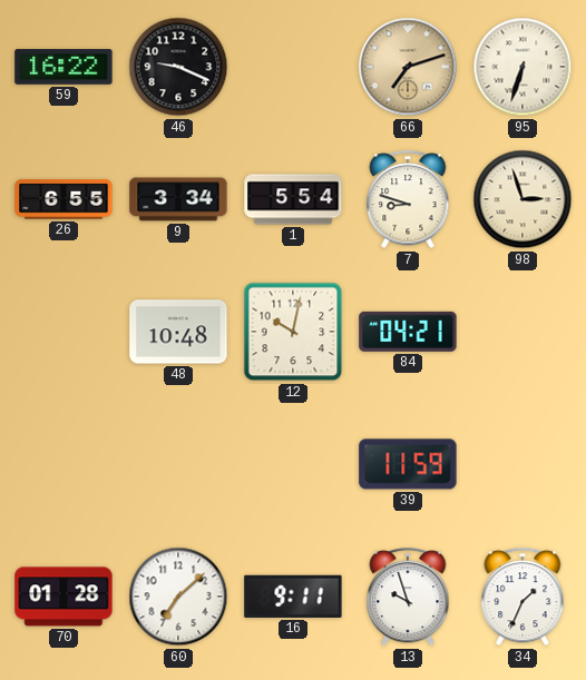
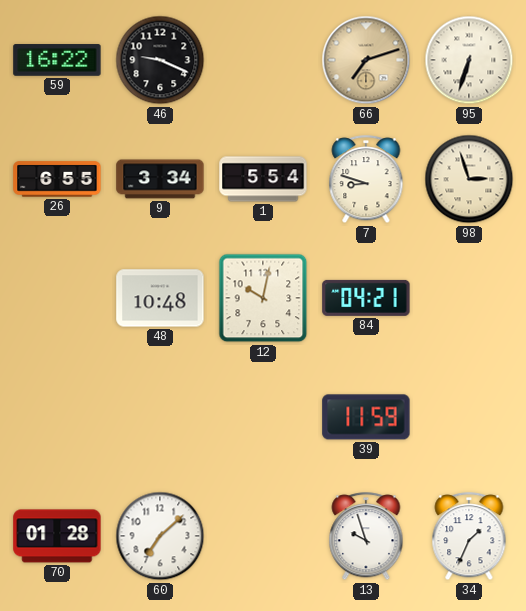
16: 9:11 -> none
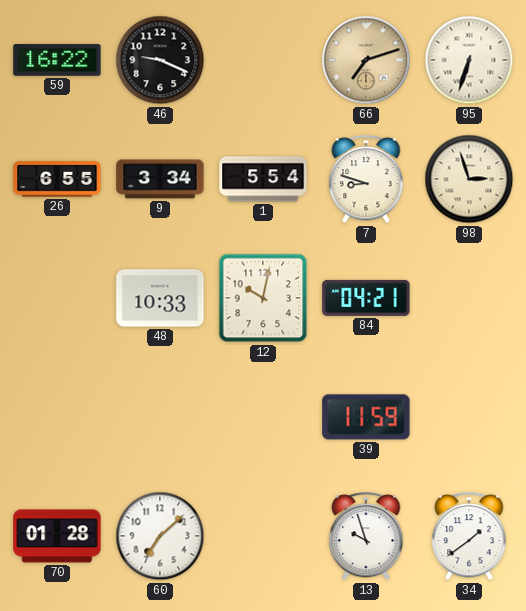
48: 10:48 -> 10:33
34: 1:34 -> 1:39
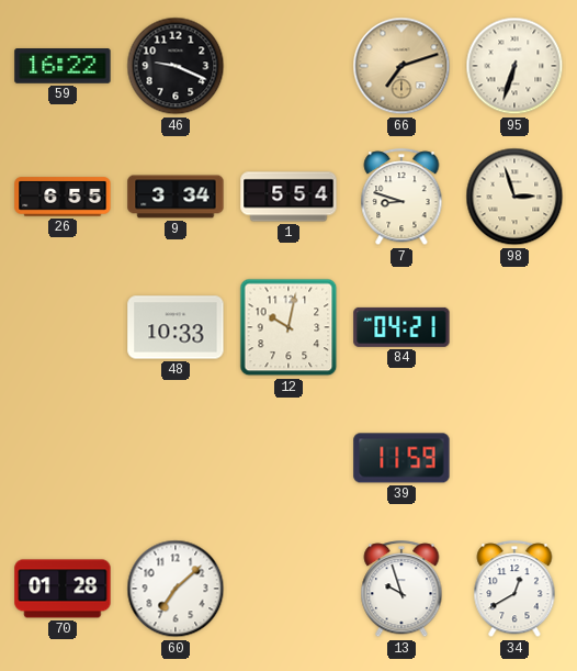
34: 1:39 -> 12:40
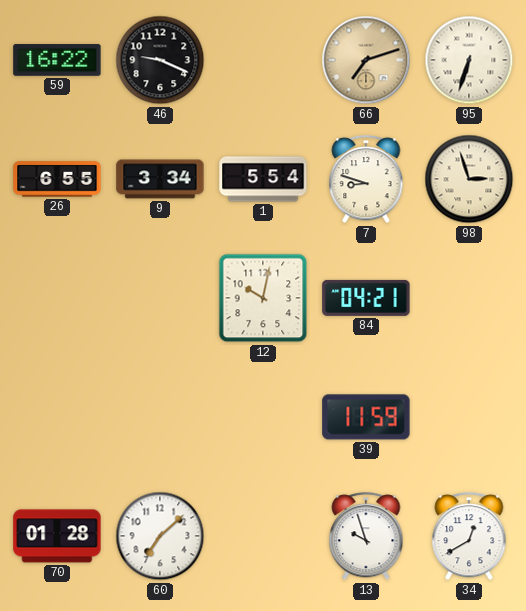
48: 10:33 -> none
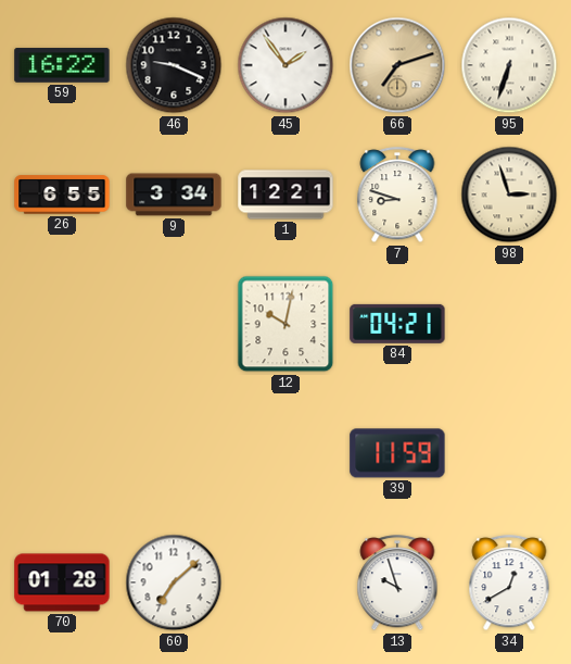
45: none -> 1:54
1: 5:54 -> 12:21
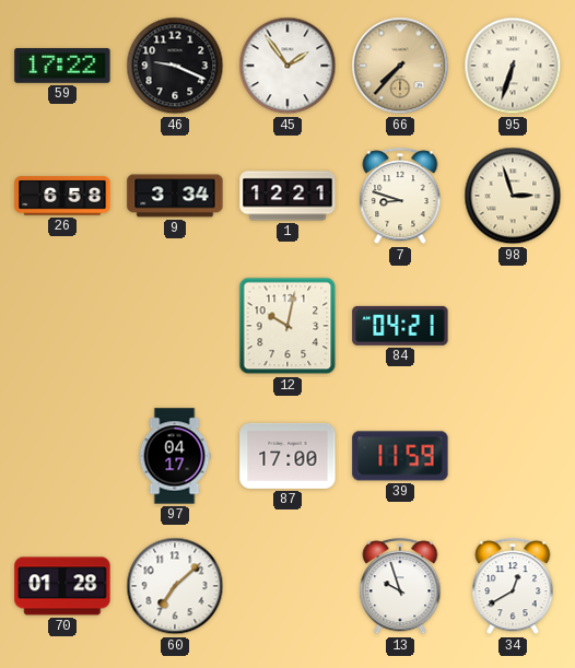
59: 16:22 -> 17:22
66: 7:12 -> 7:37
26: 6:55 -> 6:58
97: none -> 04:17
87: none -> 17:00
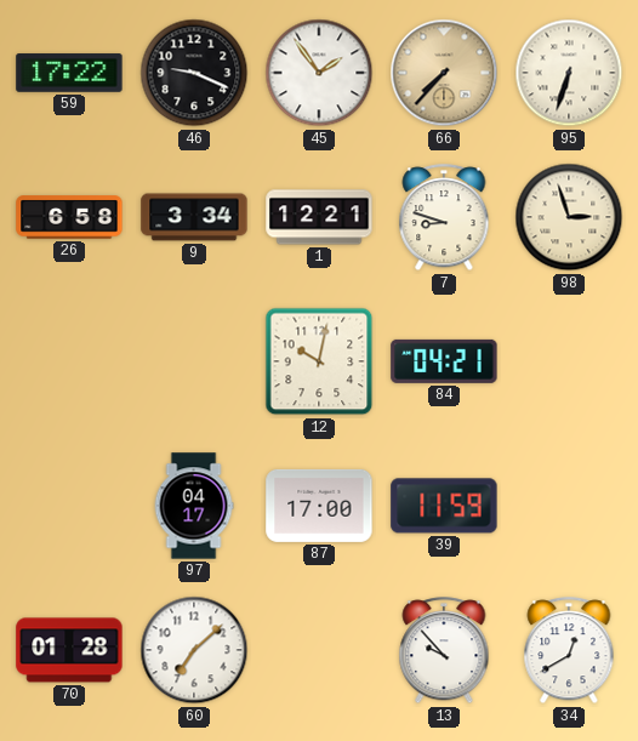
13: 9:57 -> 9:53
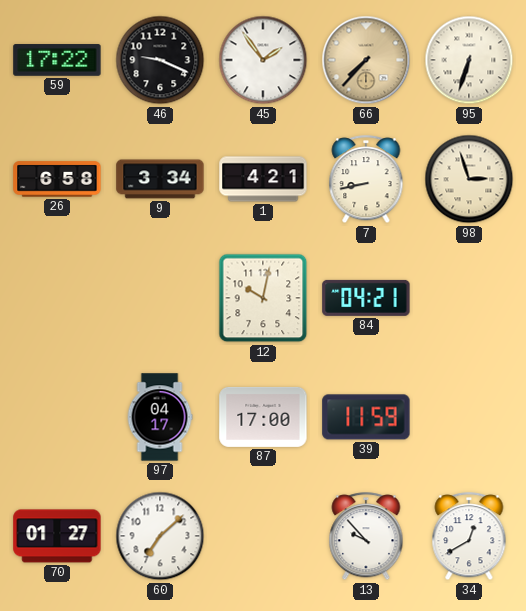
1: 12:21 -> 4:21
7: 8:48 -> 8:43
70: 01:28 -> 01:27
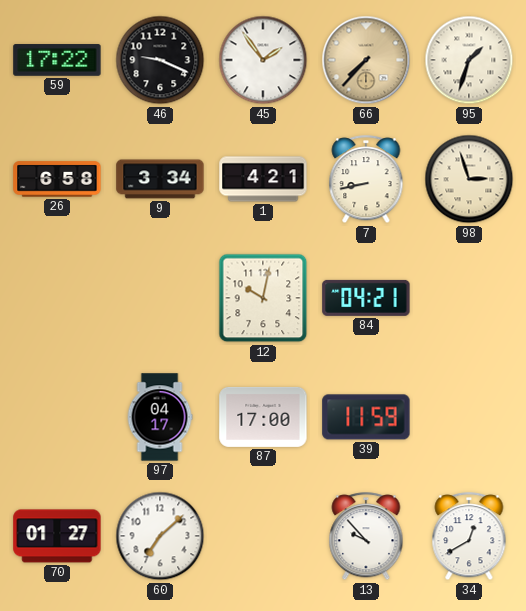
95: 6:33 -> 1:33
